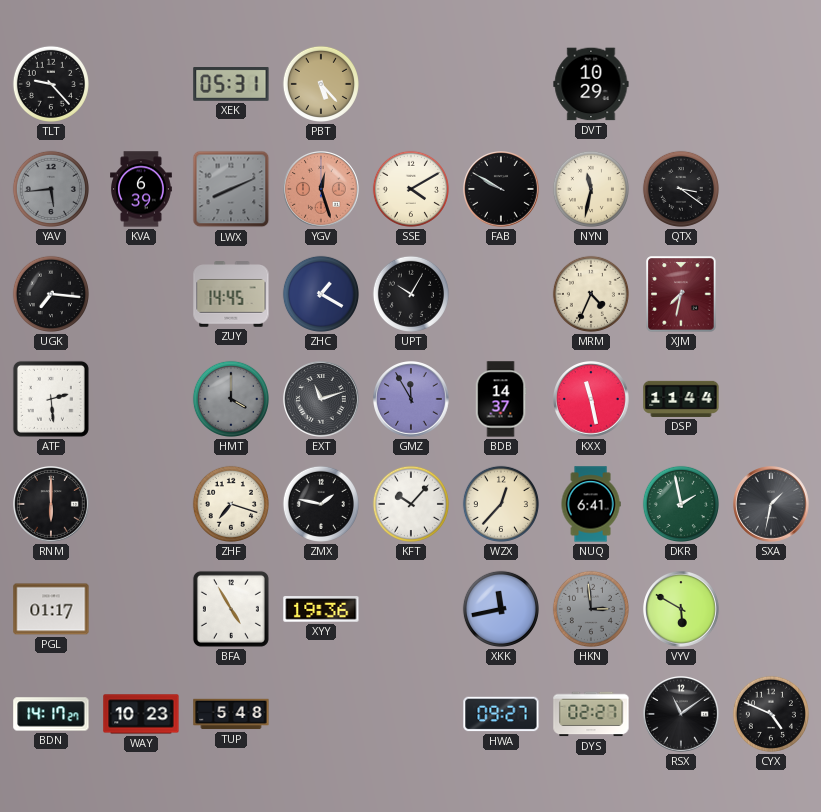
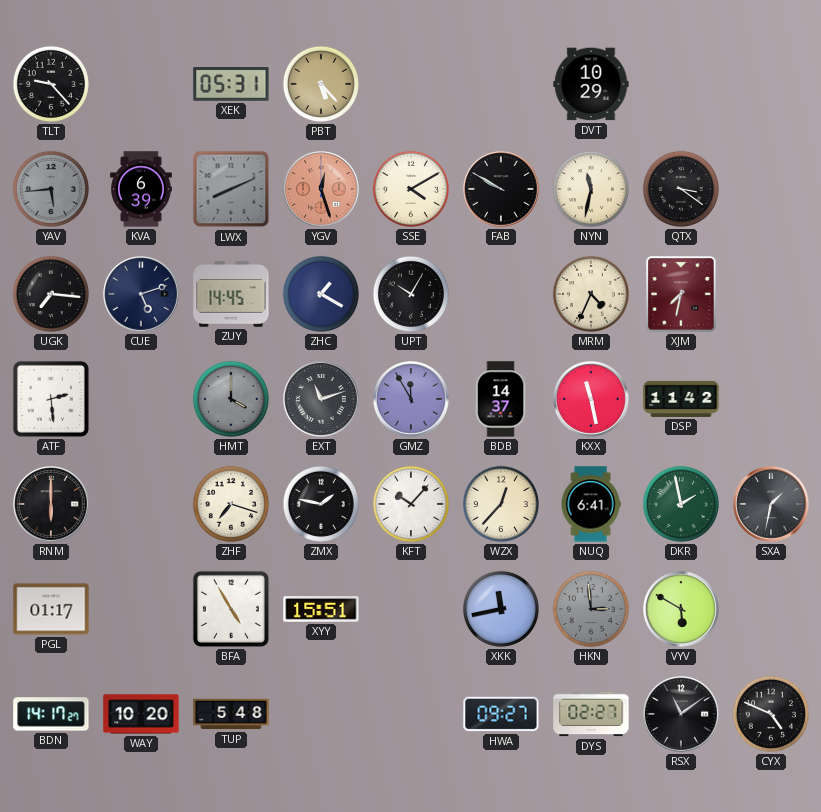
CUE: none -> 5:12
DSP: 11:44 -> 11:42
XYY: 19:36 -> 15:51
WAY: 10:23 -> 10:20
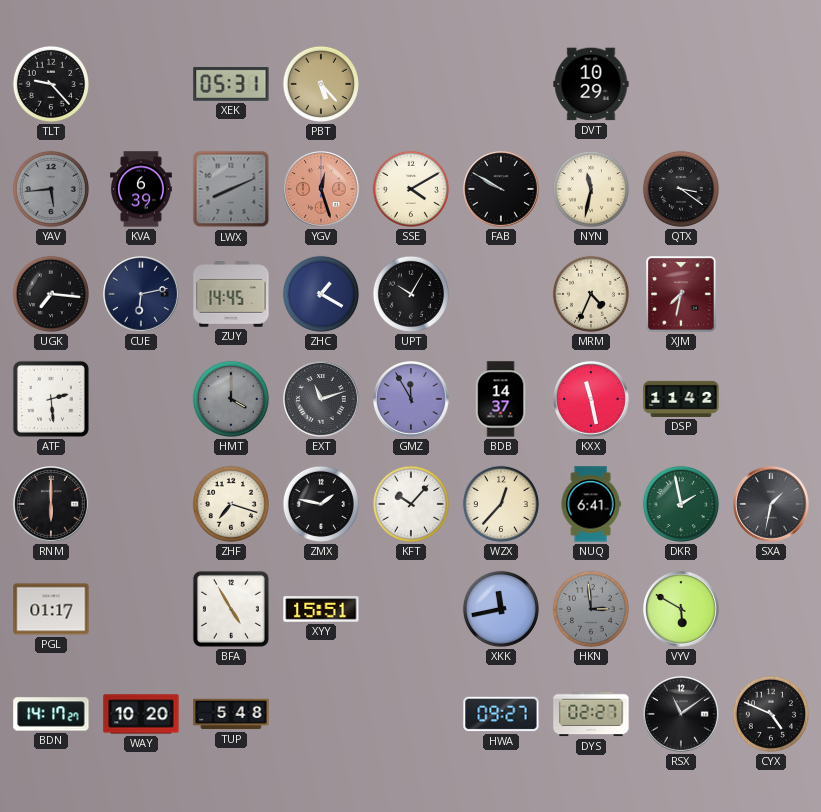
CUE: 5:12 -> 6:13
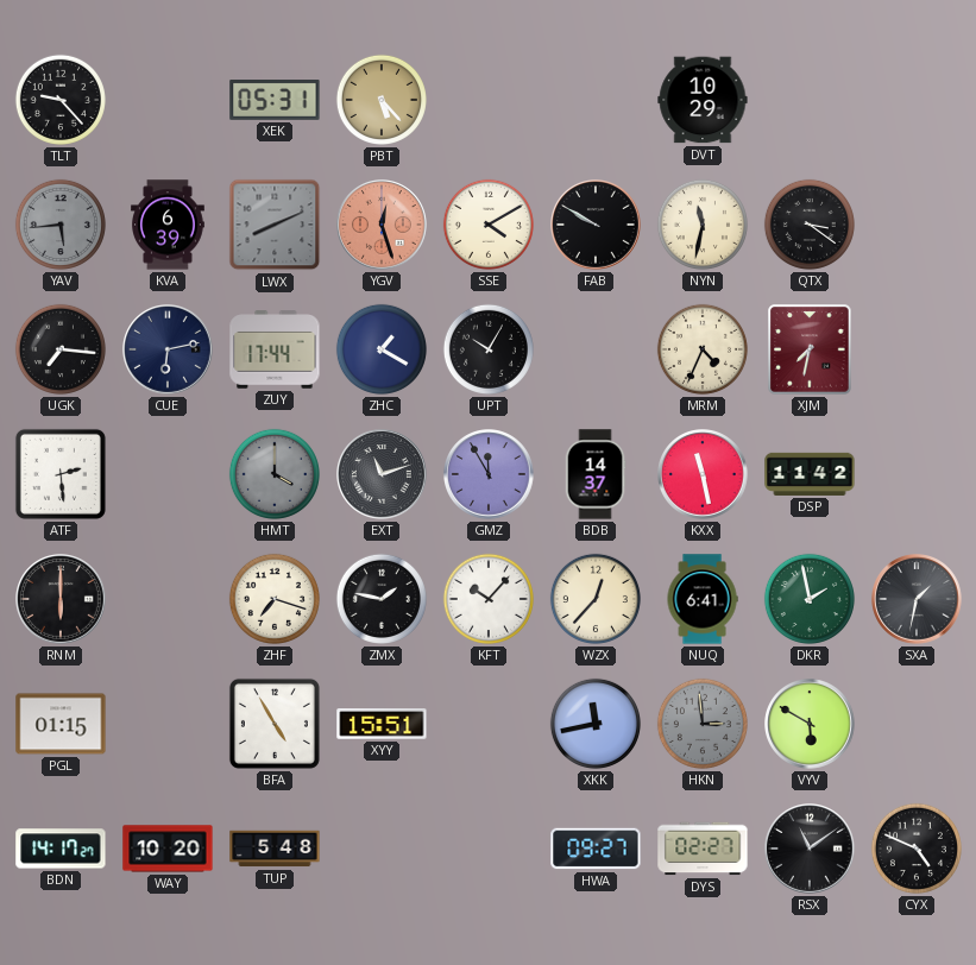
ZUY: 14:45 -> 17:44
PGL: 01:17 -> 01:15
